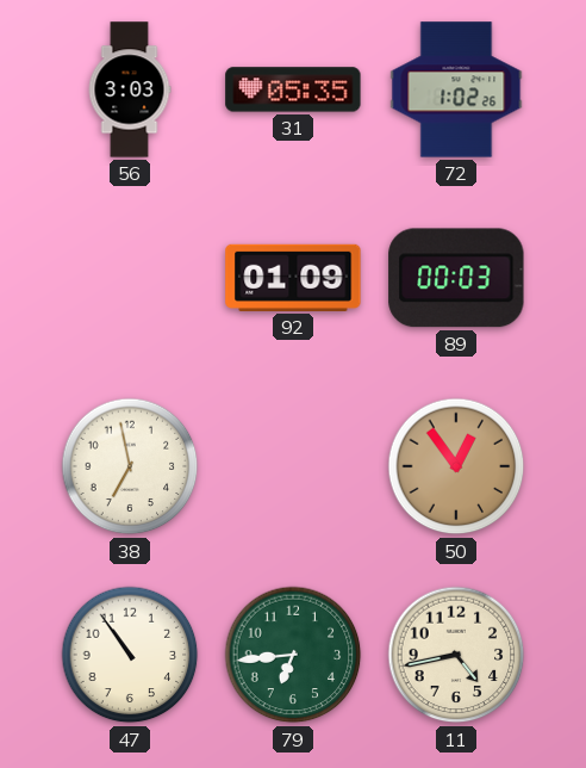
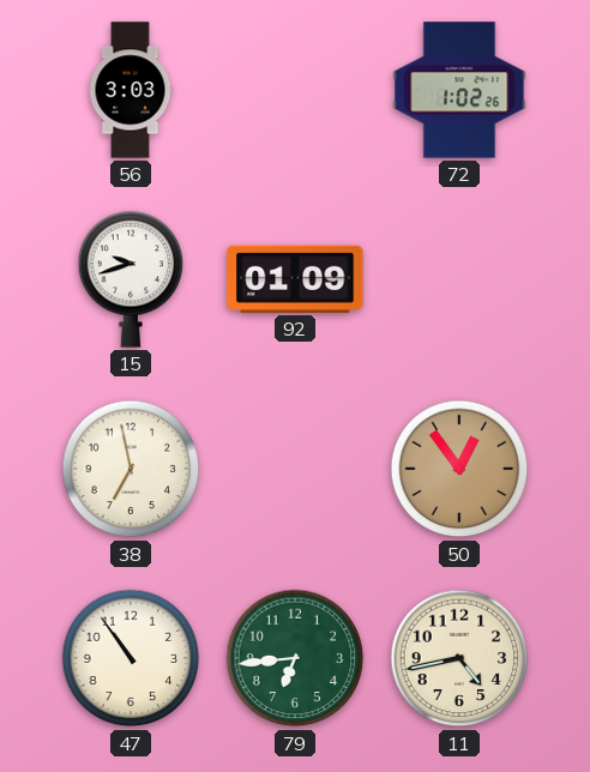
31: 05:35 -> none
15: none -> 9:42
89: 00:03 -> none
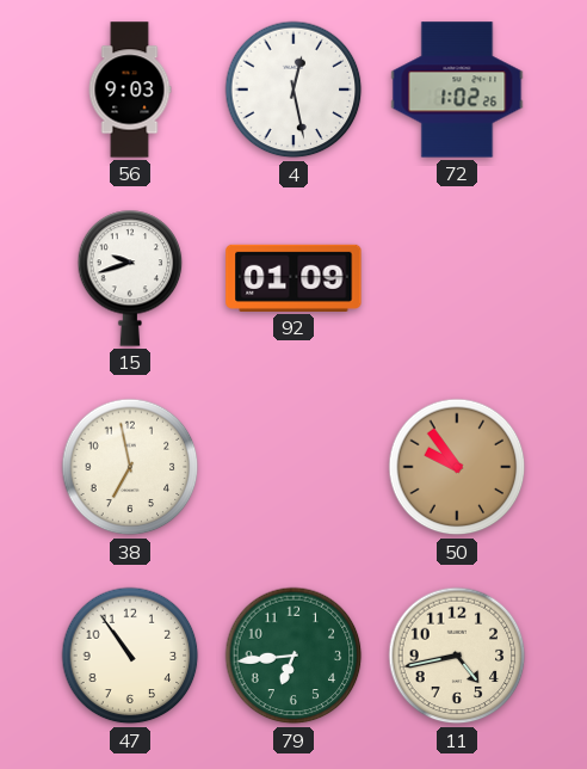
56: 3:03 -> 9:03
4: none -> 12:28
50: 12:54 -> 9:54
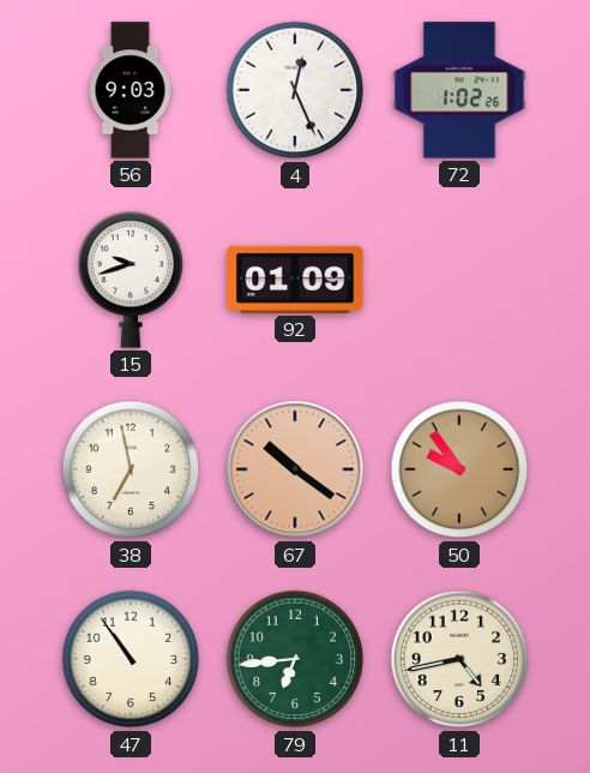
4: 12:28 -> 12:26
67: none -> 10:21
